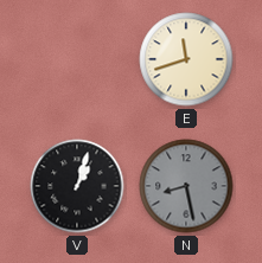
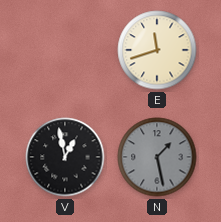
V: 1:03 -> 12:58
N: 8:28 -> 1:28
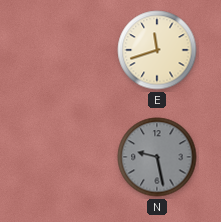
V: 12:58 -> none
N: 1:28 -> 9:28
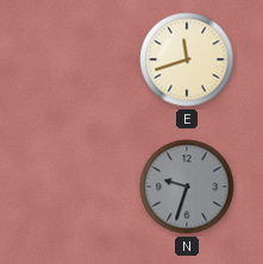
N: 9:28 -> 9:33
